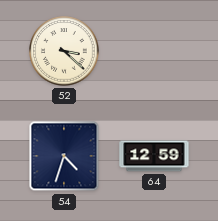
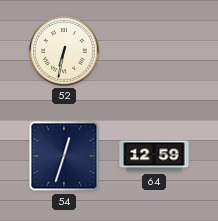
52: 3:22 -> 6:32
54: 4:33 -> 12:33
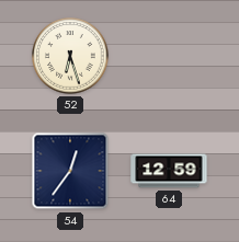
52: 6:32 -> 6:27
54: 12:33 -> 12:36
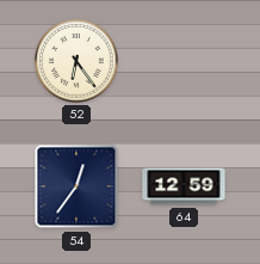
52: 6:27 -> 6:24
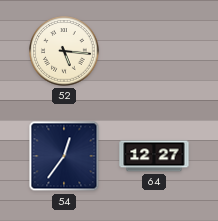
52: 6:24 -> 5:16
64: 12:59 -> 12:27
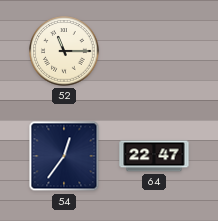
52: 5:16 -> 11:15
64: 12:27 -> 22:47
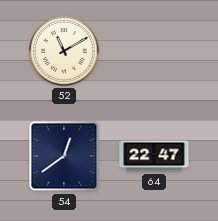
52: 11:15 -> 11:10
54: 12:36 -> 12:39
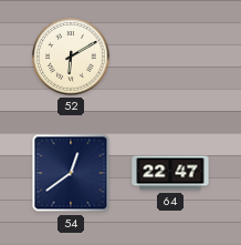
52: 11:10 -> 6:10
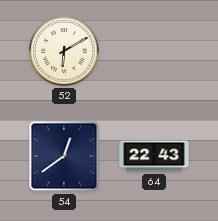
64: 22:47 -> 22:43
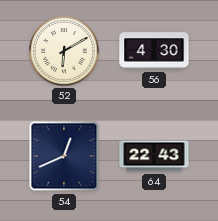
56: none -> 4:30
54: 12:39 -> 12:41
